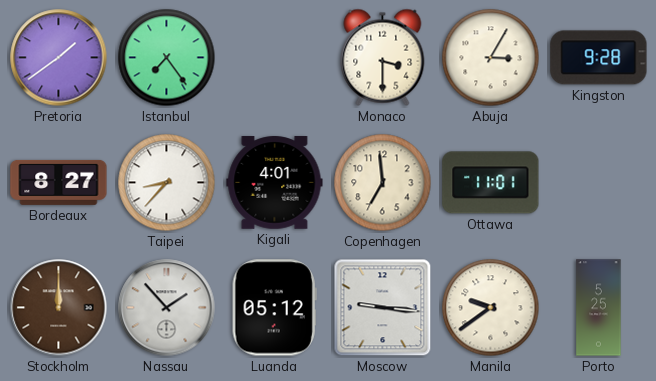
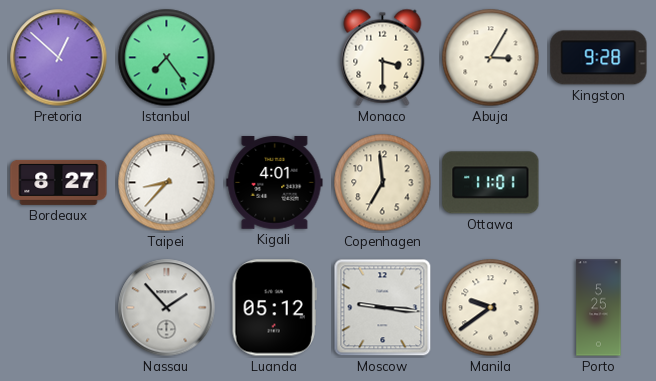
Pretoria: 1:39 -> 12:52
Stockholm: 12:00 -> none
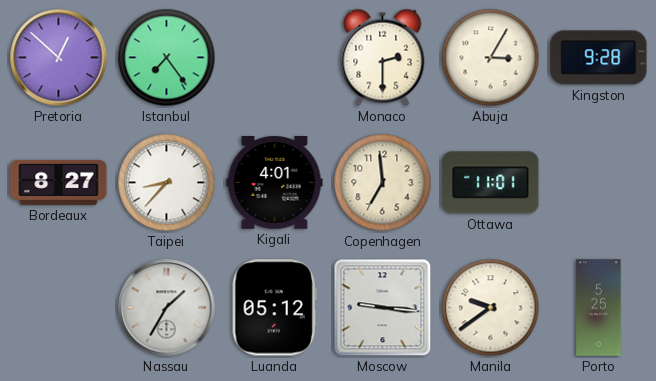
Monaco: 3:30 -> 2:30
Nassau: 1:53 -> 1:35
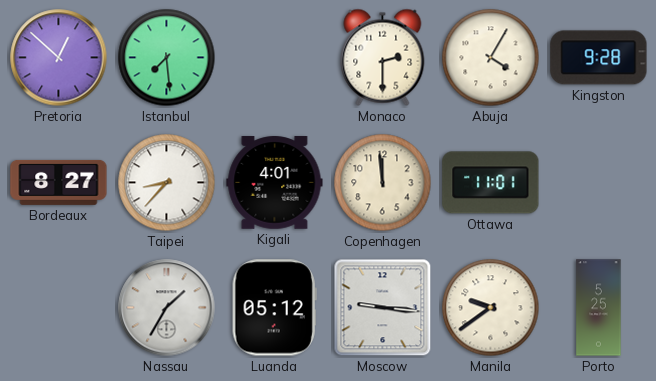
Istanbul: 7:24 -> 7:29
Abuja: 3:05 -> 4:05
Copenhagen: 6:59 -> 11:59
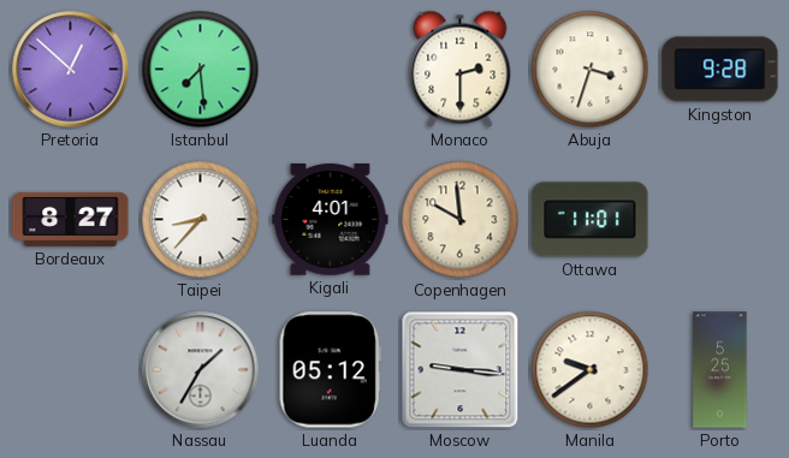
Abuja: 4:05 -> 3:33
Copenhagen: 11:59 -> 9:59
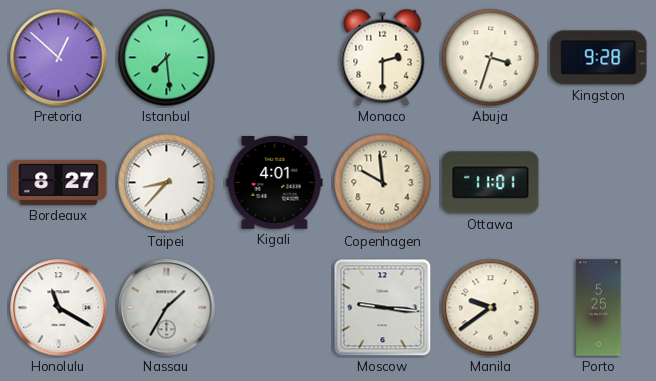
Honolulu: none -> 11:20
Luanda: 05:12 -> none
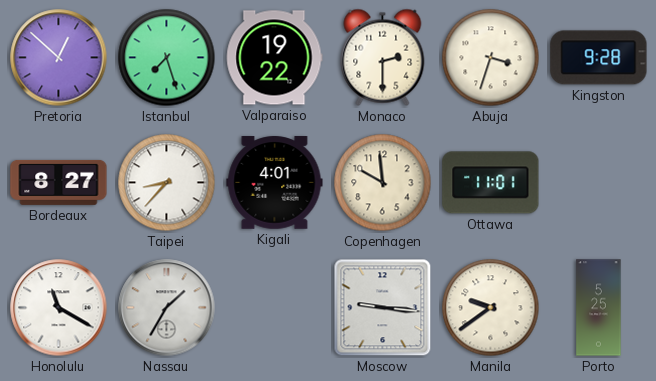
Istanbul: 7:29 -> 7:27
Valparaiso: none -> 19:22
